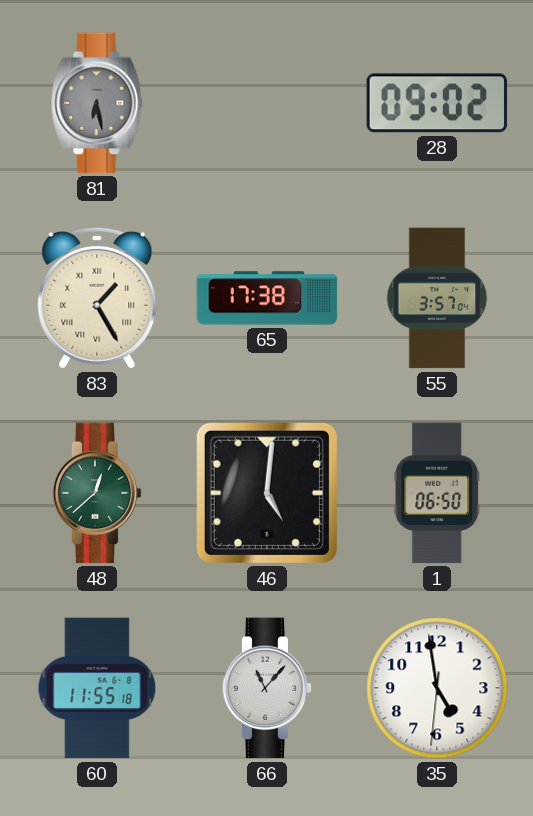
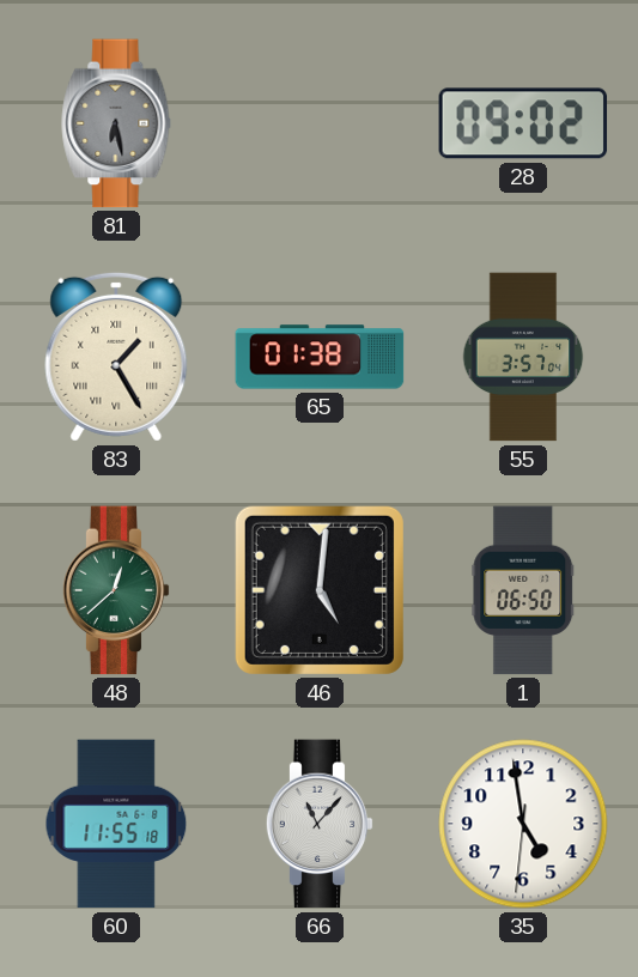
65: 17:38 -> 01:38
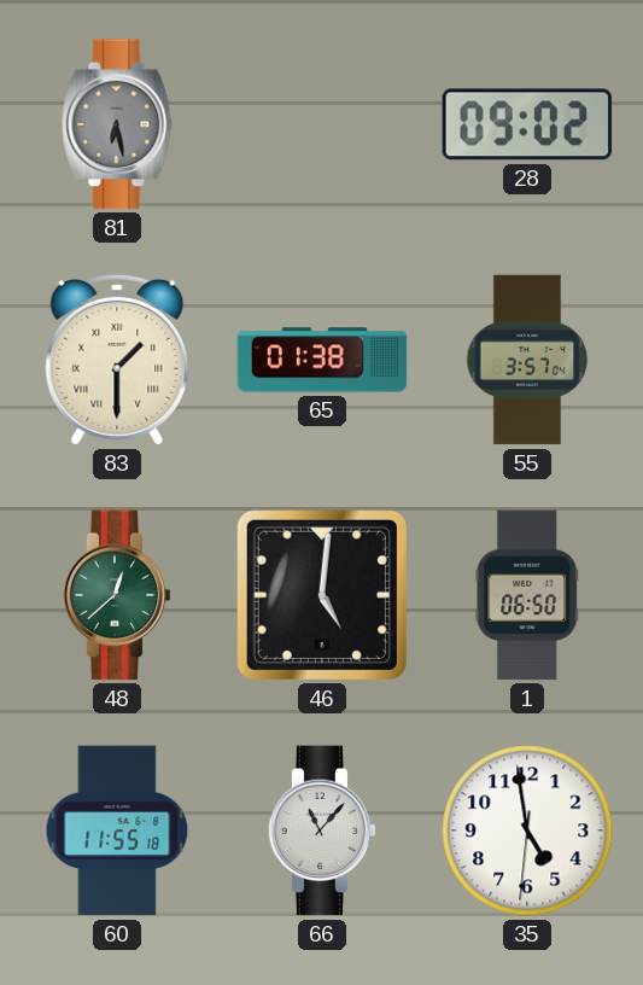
83: 1:25 -> 1:30
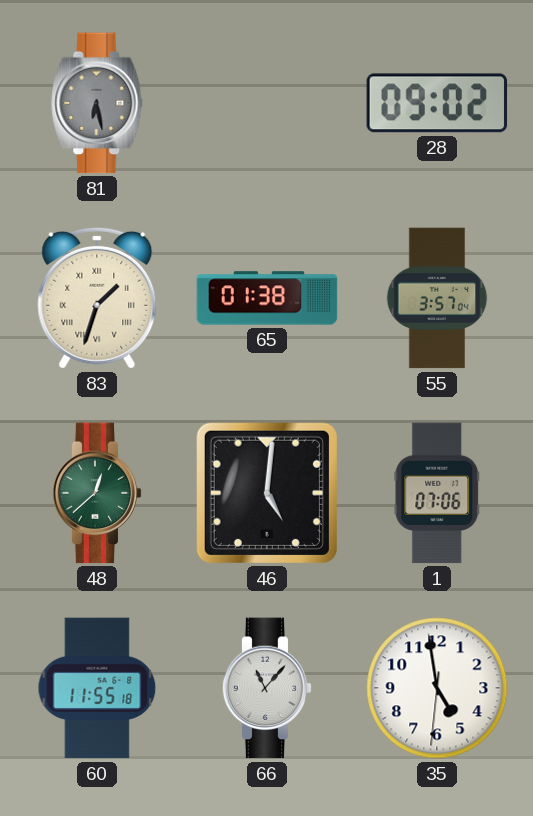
83: 1:30 -> 1:33
1: 06:50 -> 07:06
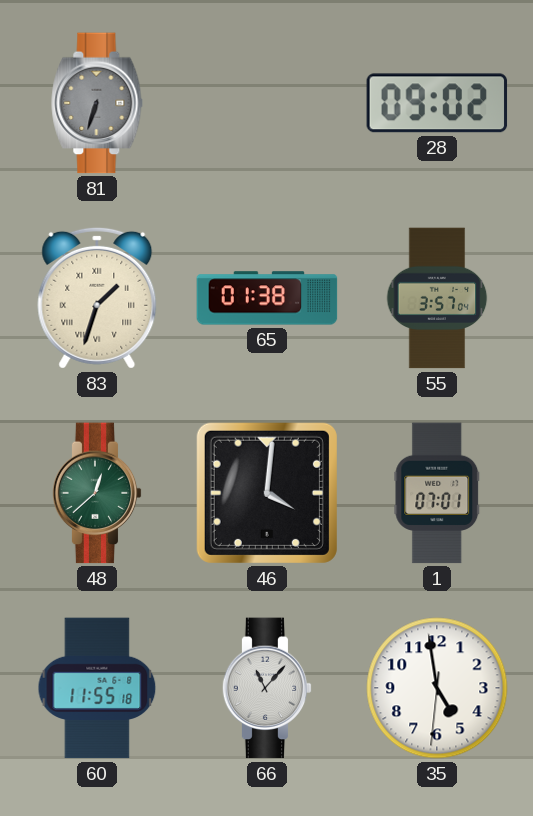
81: 6:28 -> 6:33
46: 5:01 -> 4:01
1: 07:06 -> 07:01
